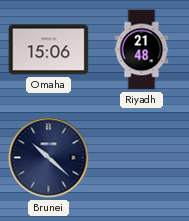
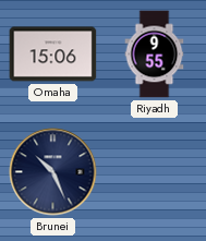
Riyadh: 21:48 -> 9:55
Brunei: 10:22 -> 10:26
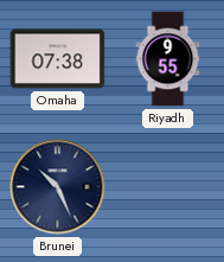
Omaha: 15:06 -> 07:38
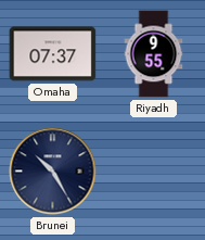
Omaha: 07:38 -> 07:37
Brunei: 10:26 -> 10:25
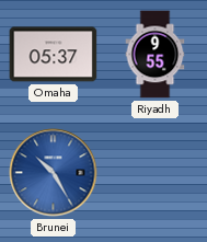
Omaha: 07:37 -> 05:37
Brunei dial: navy -> blue
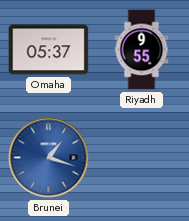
Brunei: 10:25 -> 1:18
